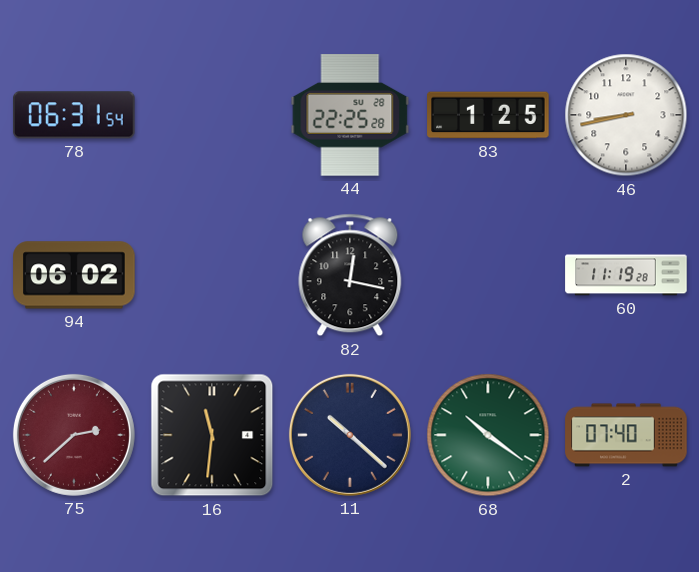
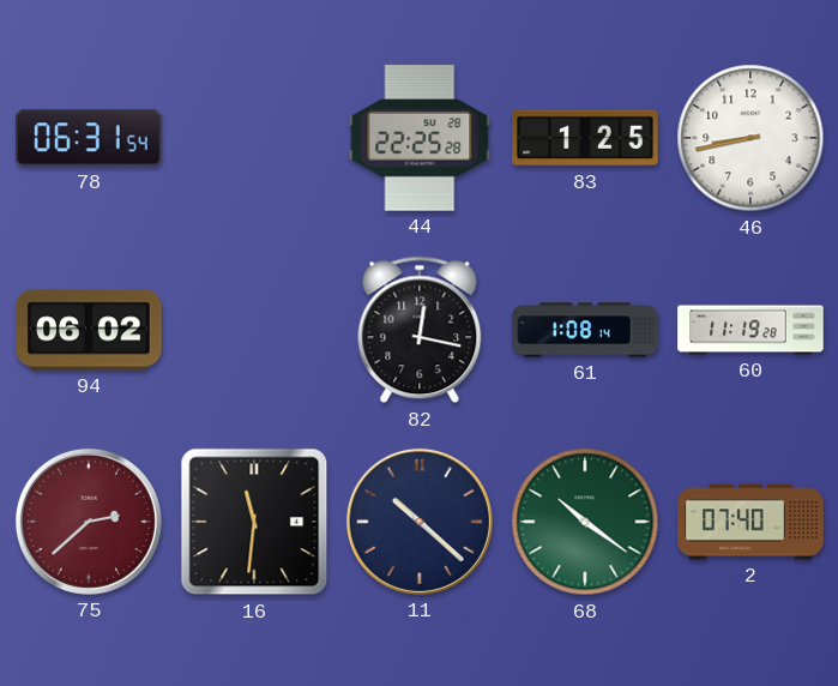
61: none -> 1:08
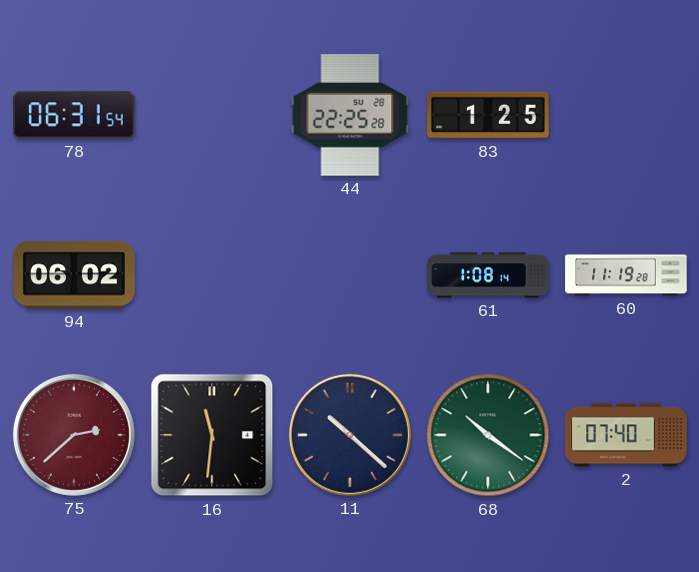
46: 8:43 -> none
82: 12:17 -> none
